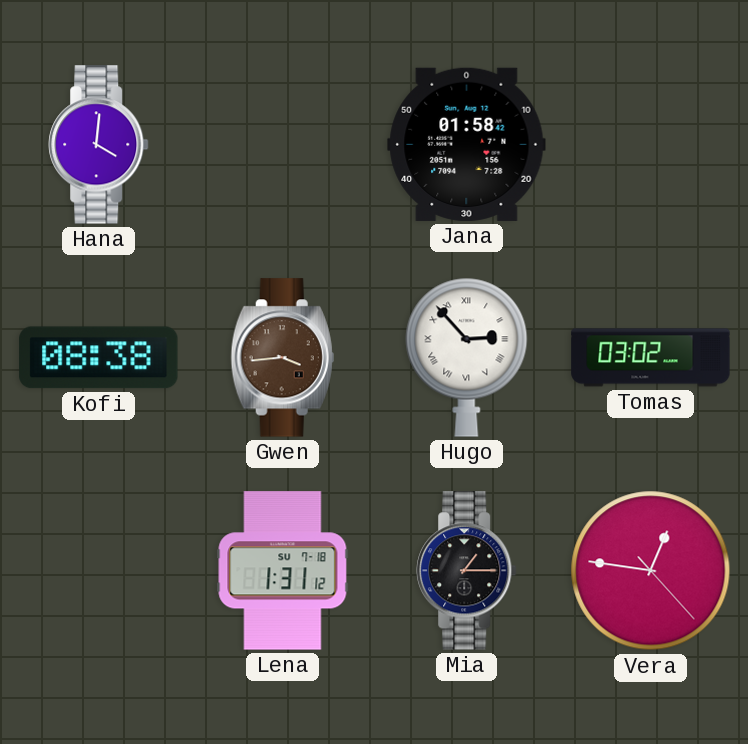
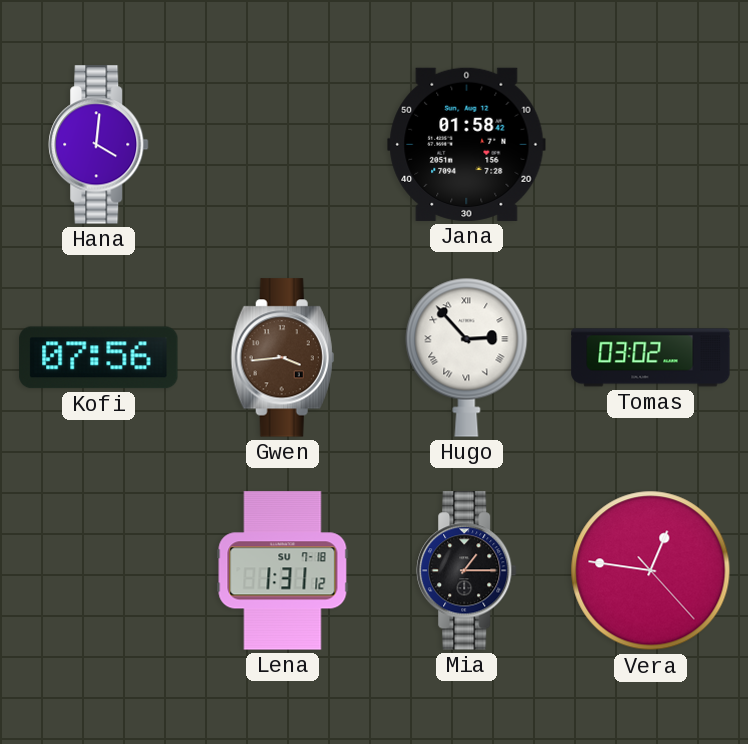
Kofi: 08:38 -> 07:56
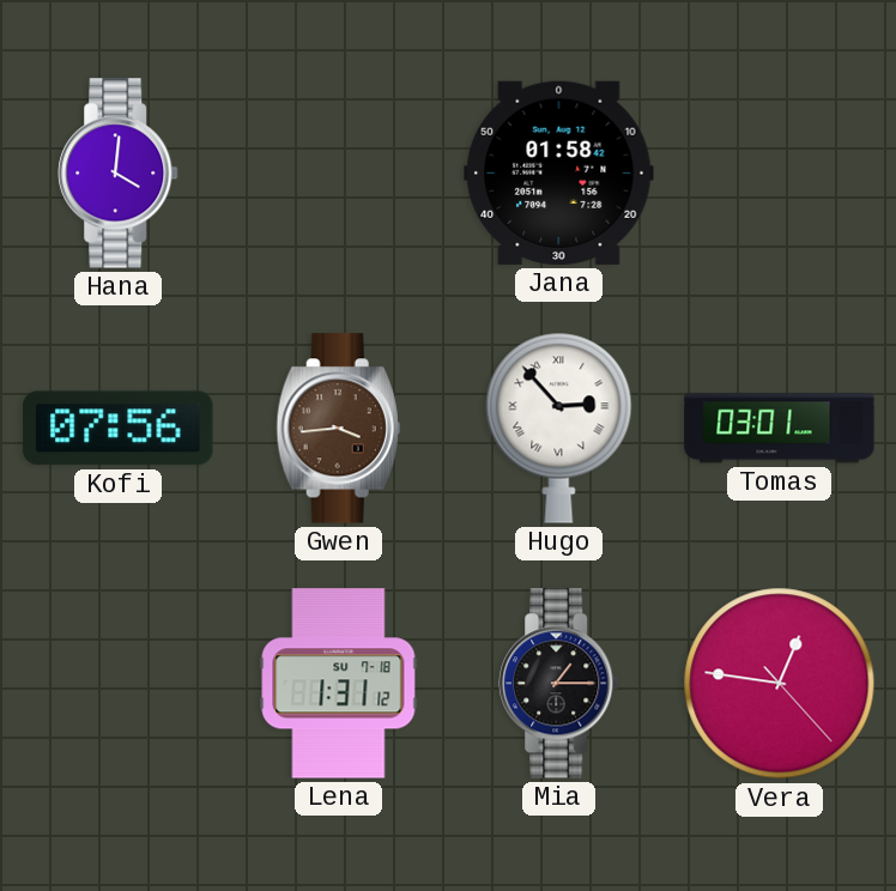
Tomas: 03:02 -> 03:01
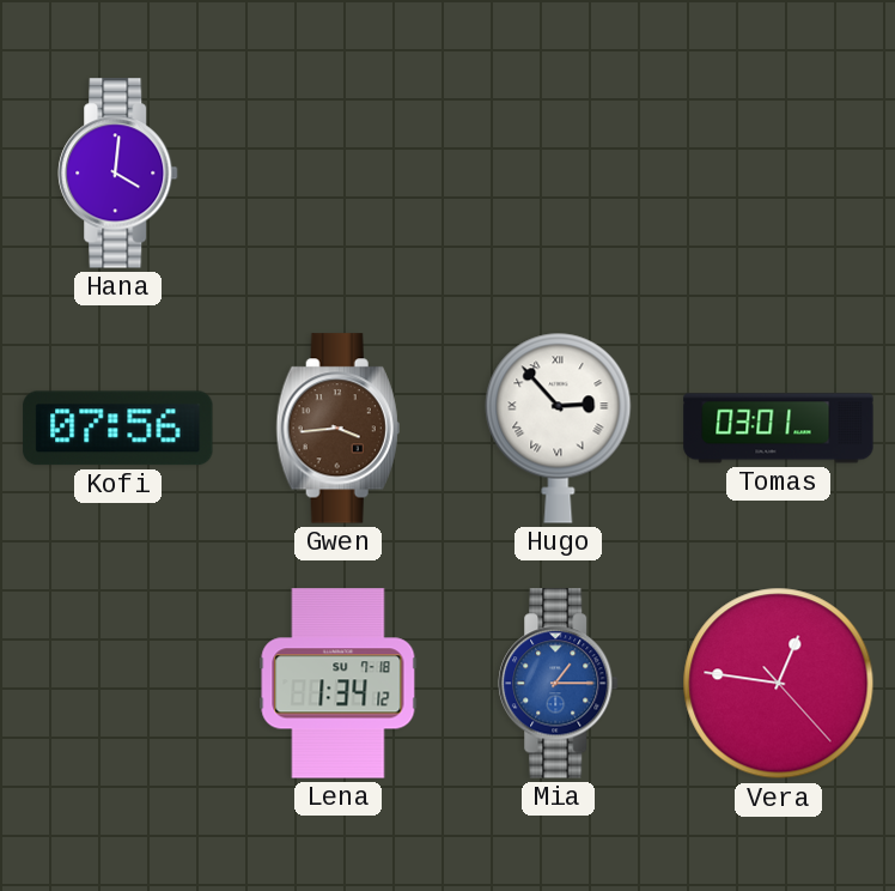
Jana: 01:58 -> none
Lena: 1:31 -> 1:34
Mia dial: black -> blue
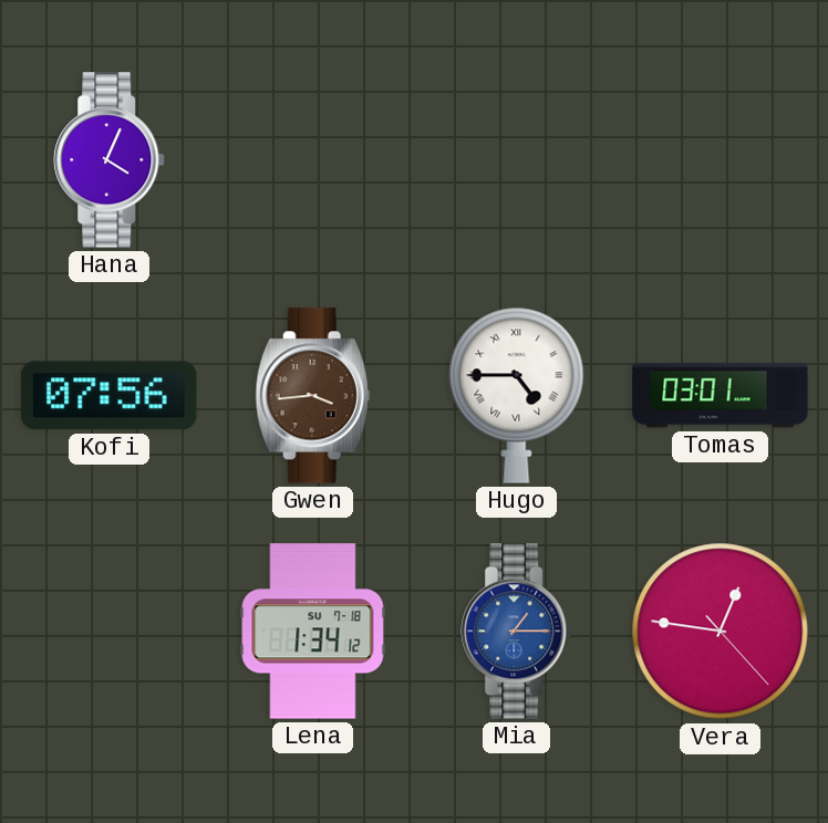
Hana: 4:01 -> 4:04
Hugo: 2:53 -> 4:45
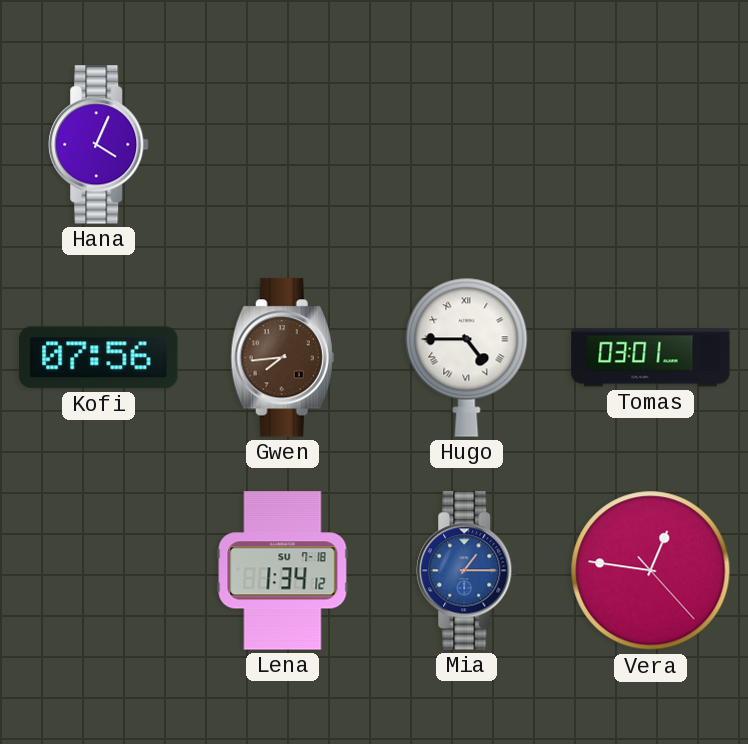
Gwen: 3:44 -> 7:44
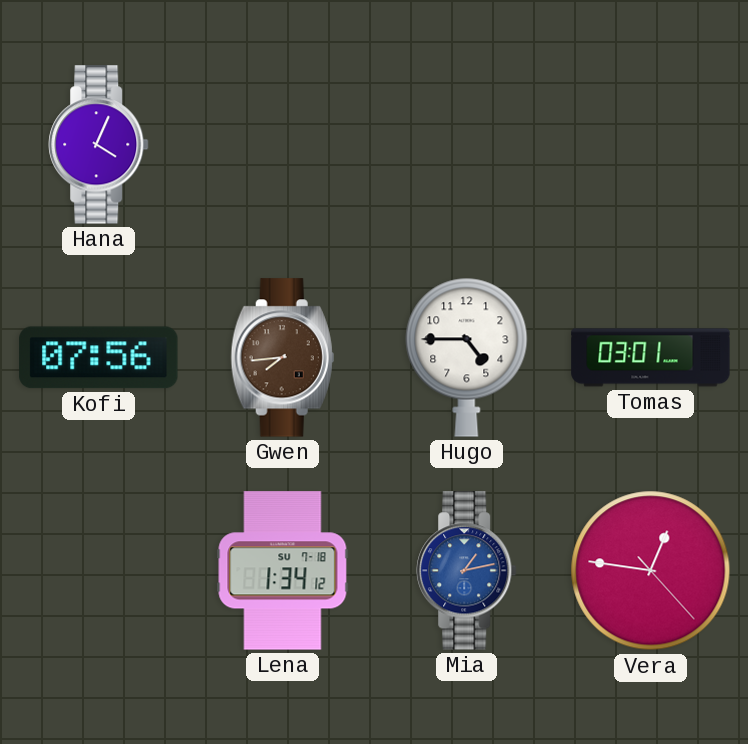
Hugo numerals: Roman -> Arabic
Mia: 1:15 -> 1:13
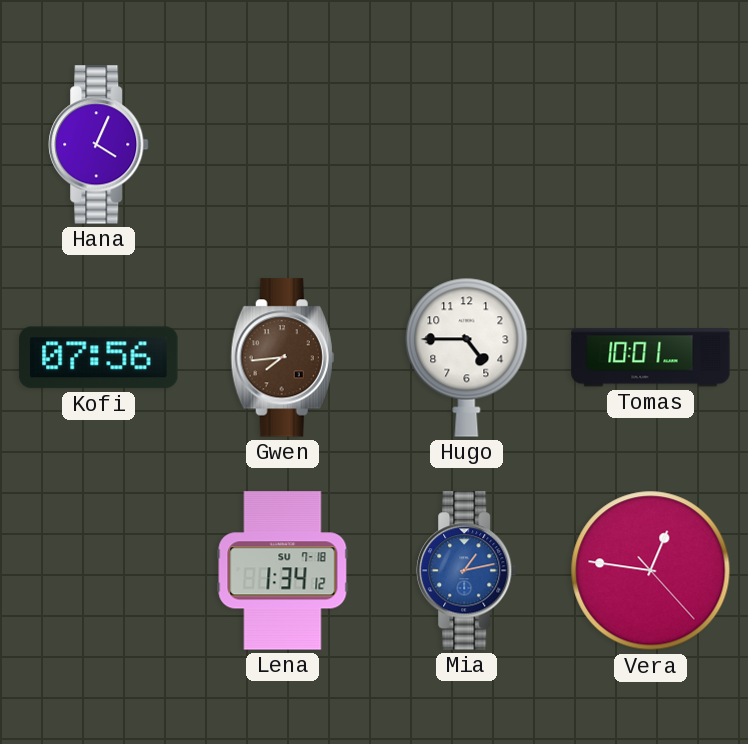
Tomas: 03:01 -> 10:01
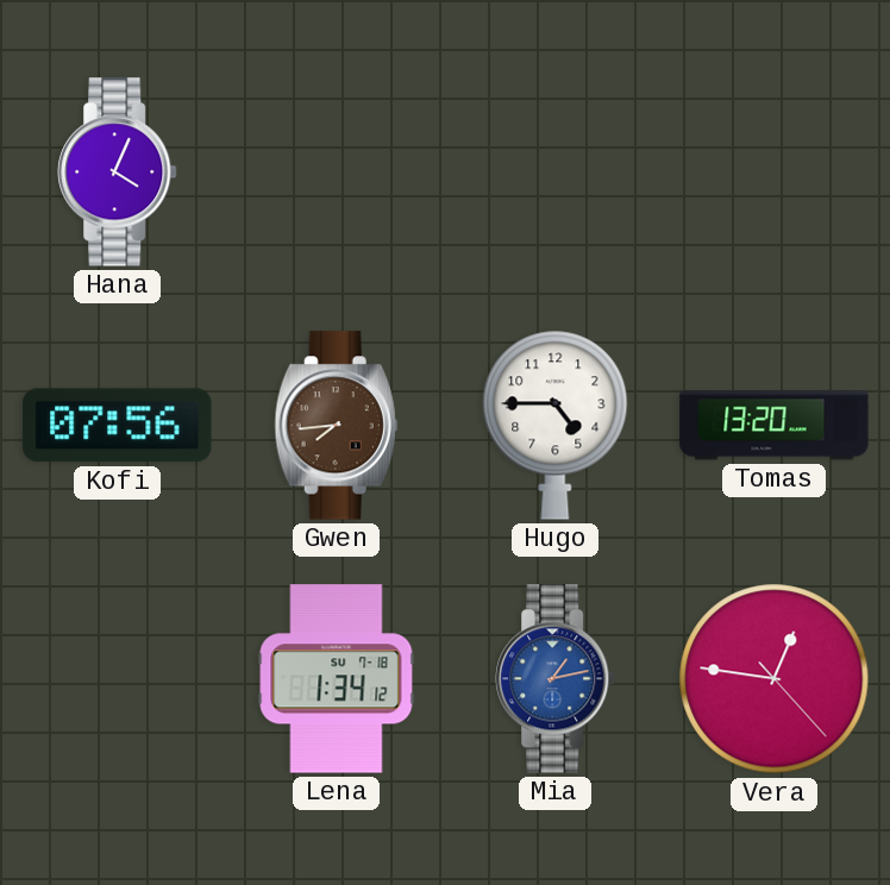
Tomas: 10:01 -> 13:20
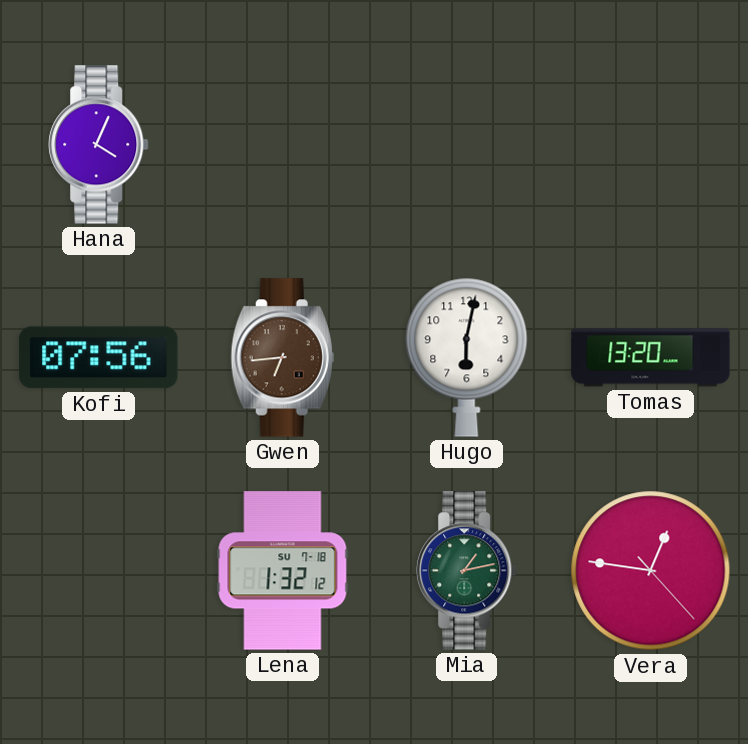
Gwen: 7:44 -> 6:44
Hugo: 4:45 -> 6:02
Lena: 1:34 -> 1:32
Mia dial: blue -> green
